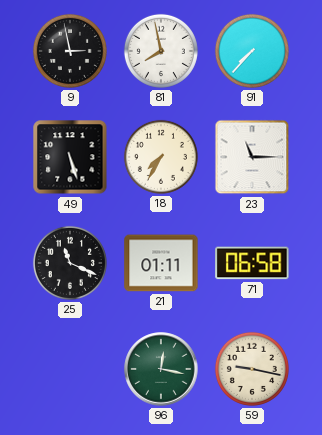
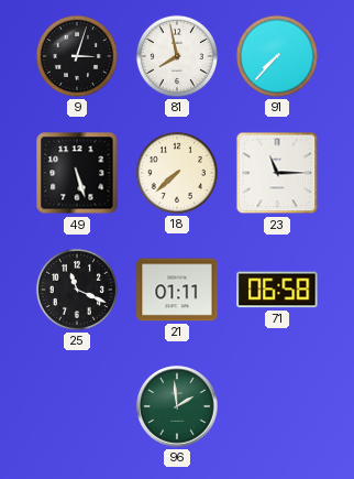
9: 2:58 -> 3:03
18: 7:35 -> 7:38
96: 12:17 -> 1:59
59: 9:17 -> none
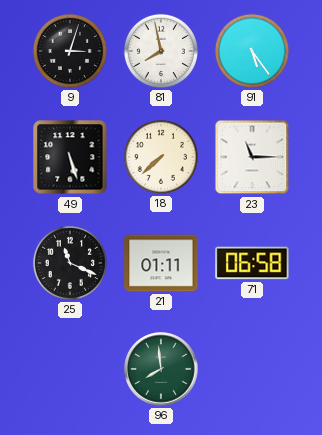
91: 7:37 -> 5:24
96: 1:59 -> 7:59
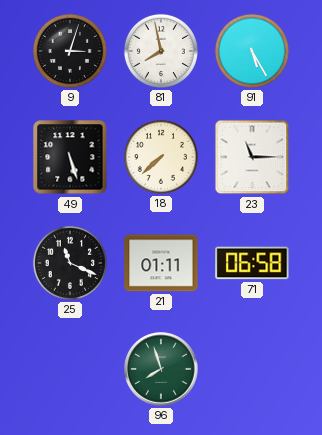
91: 5:24 -> 5:25
96: 7:59 -> 7:57
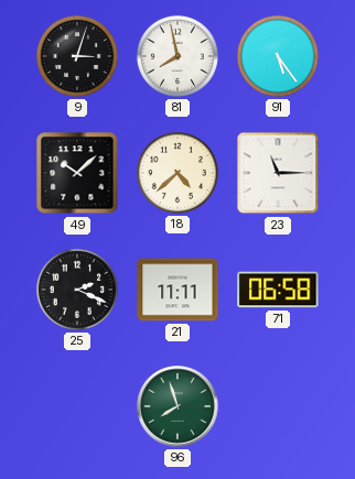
91: 5:25 -> 5:24
49: 5:27 -> 10:08
18: 7:38 -> 4:38
25: 11:19 -> 2:19
21: 01:11 -> 11:11
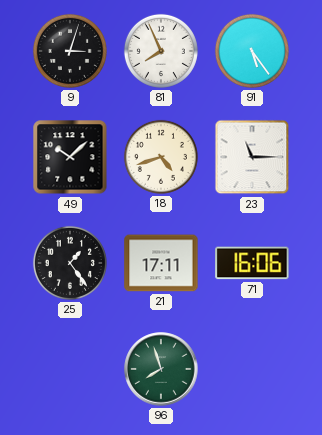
81: 7:58 -> 7:56
18: 4:38 -> 4:42
25: 2:19 -> 1:24
21: 11:11 -> 17:11
71: 06:58 -> 16:06
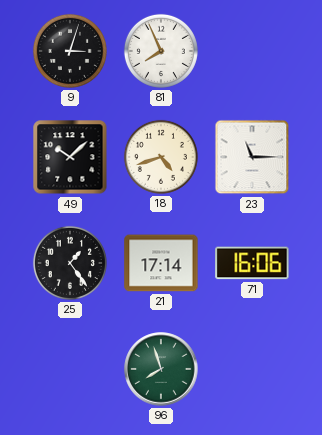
91: 5:24 -> none
21: 17:11 -> 17:14
